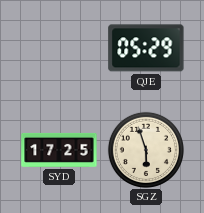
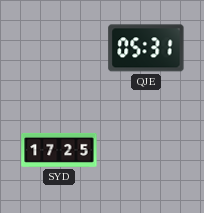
QJE: 05:29 -> 05:31
SGZ: 5:57 -> none
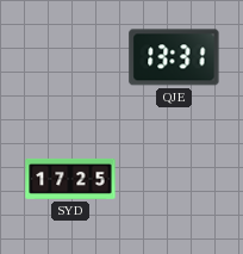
QJE: 05:31 -> 13:31
